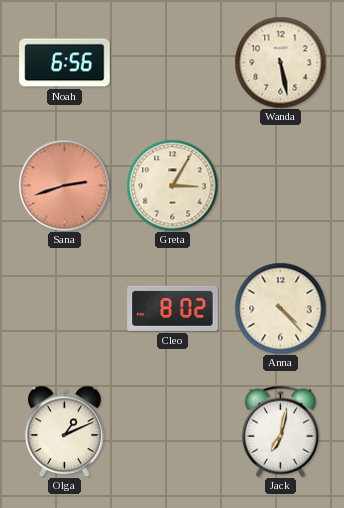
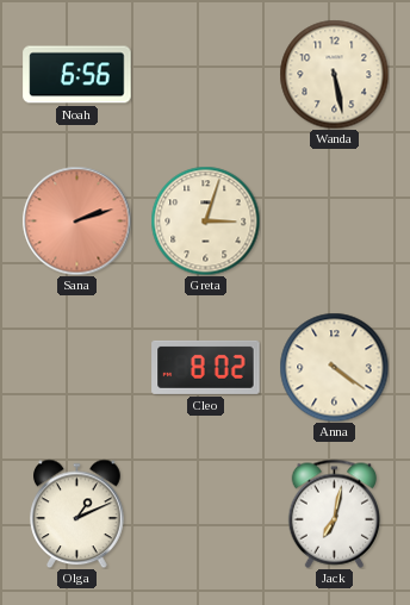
Sana: 2:42 -> 2:12
Greta: 3:05 -> 3:03
Anna: 4:23 -> 4:21
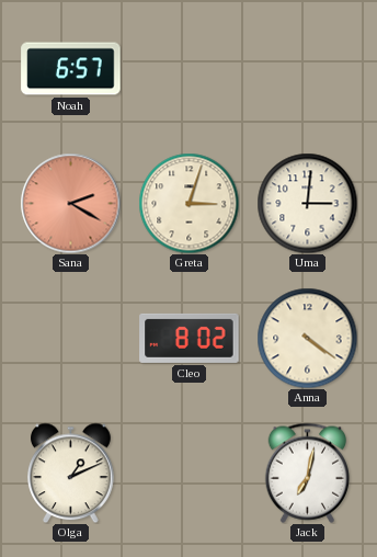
Noah: 6:56 -> 6:57
Wanda: 5:28 -> none
Sana: 2:12 -> 2:20
Uma: none -> 3:01
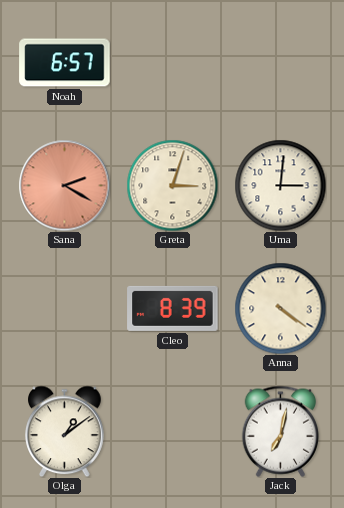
Cleo: 8:02 -> 8:39
Olga: 1:11 -> 1:09
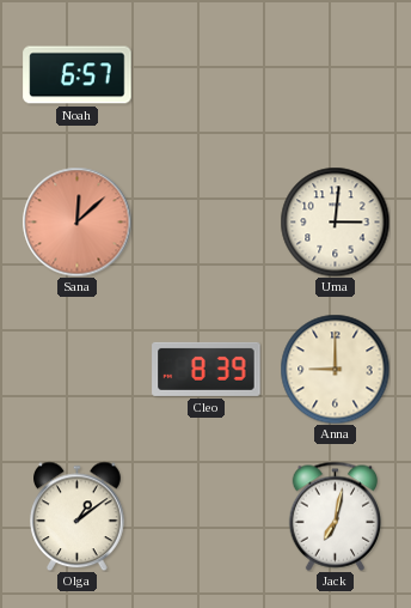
Sana: 2:20 -> 12:08
Greta: 3:03 -> none
Anna: 4:21 -> 9:00
